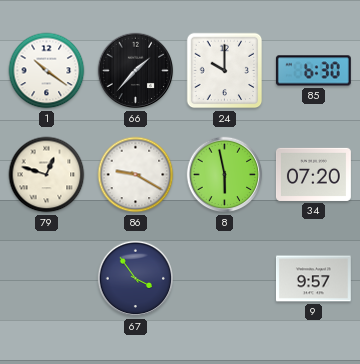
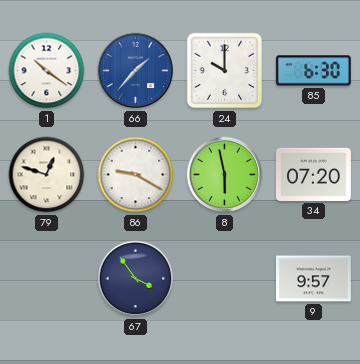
66 dial: black -> blue
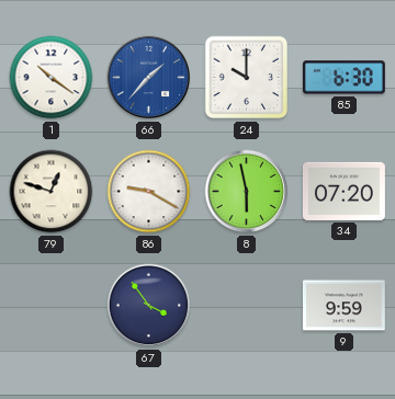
9: 9:57 -> 9:59
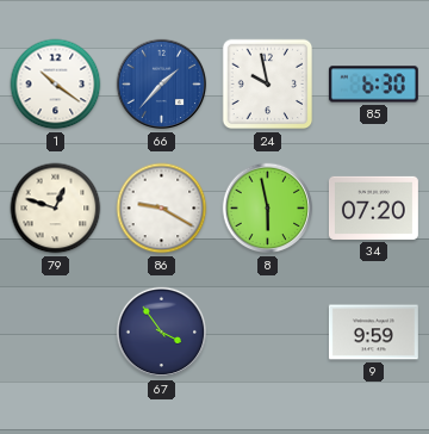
24: 10:00 -> 9:58
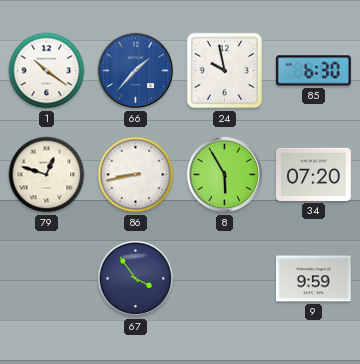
86: 9:20 -> 8:43
8: 5:58 -> 5:55
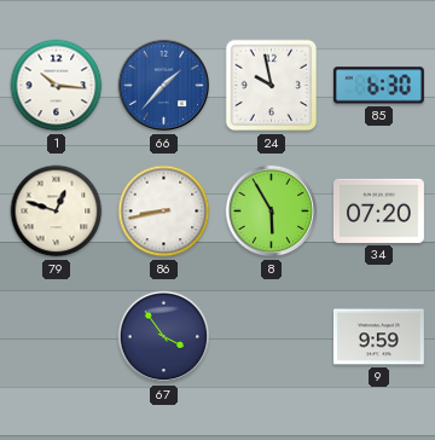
1: 10:21 -> 10:16
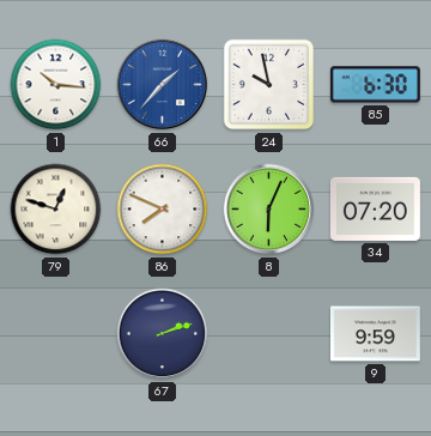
86: 8:43 -> 7:49
8: 5:55 -> 6:04
67: 3:54 -> 2:12
